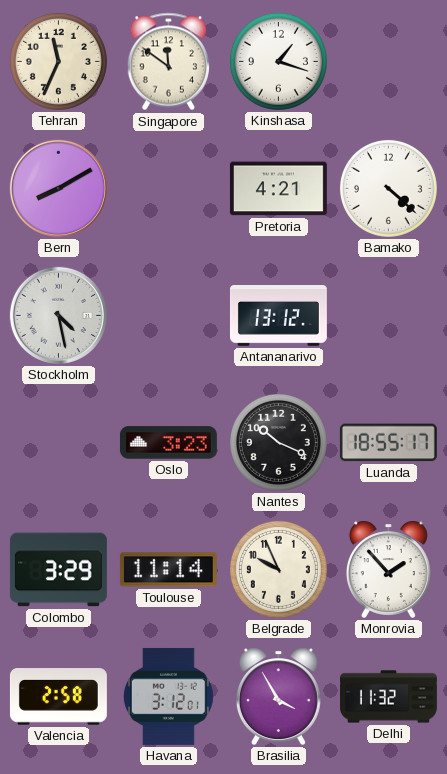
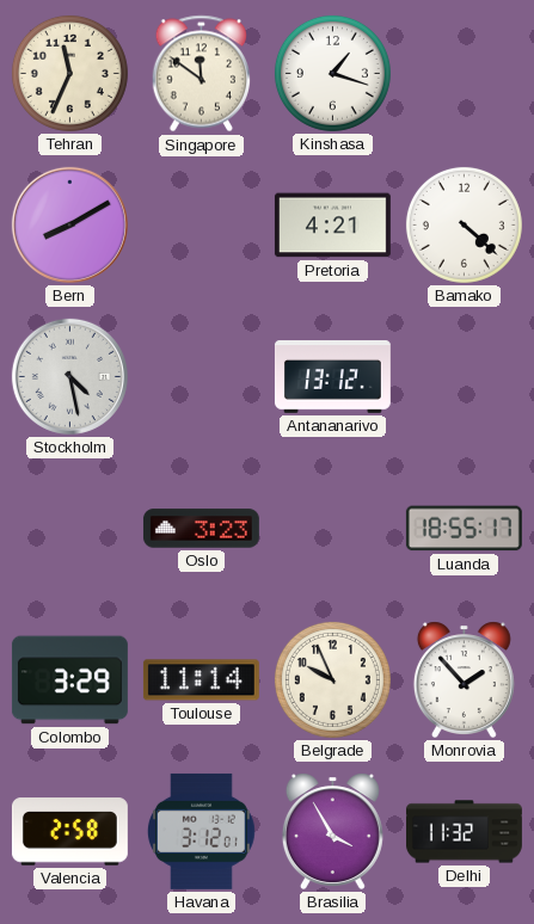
Nantes: 10:19 -> none
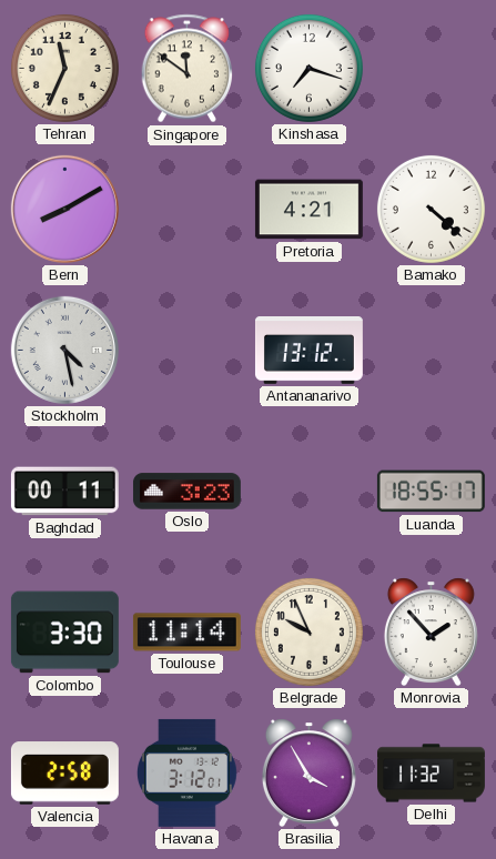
Kinshasa: 1:18 -> 7:18
Baghdad: none -> 00:11
Colombo: 3:29 -> 3:30
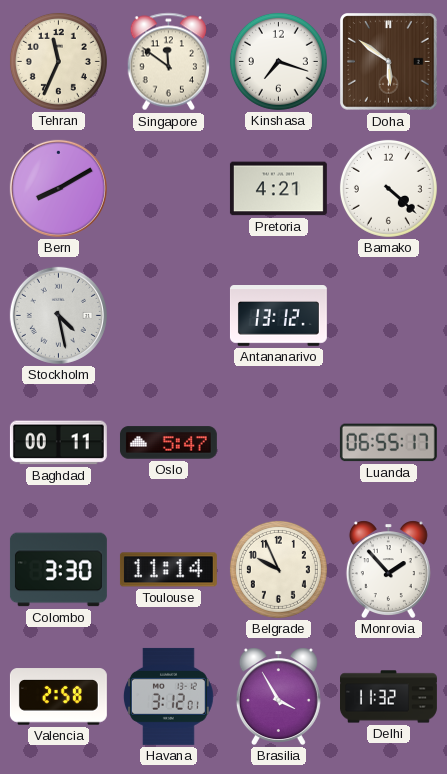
Doha: none -> 5:51
Oslo: 3:23 -> 5:47
Luanda: 18:55 -> 06:55
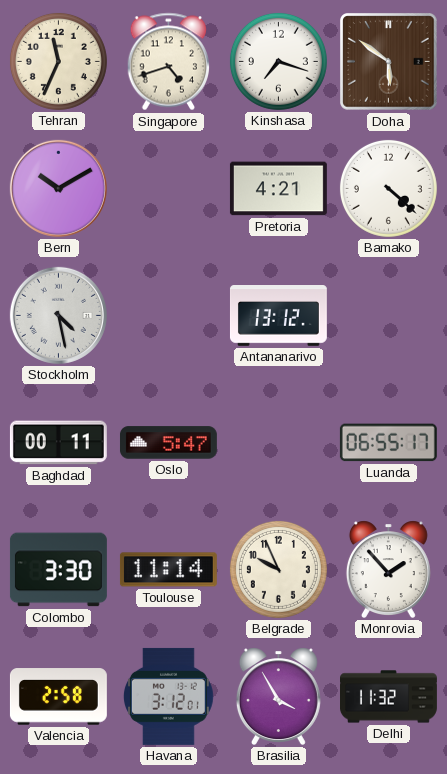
Singapore: 11:51 -> 4:42
Bern: 8:10 -> 10:10
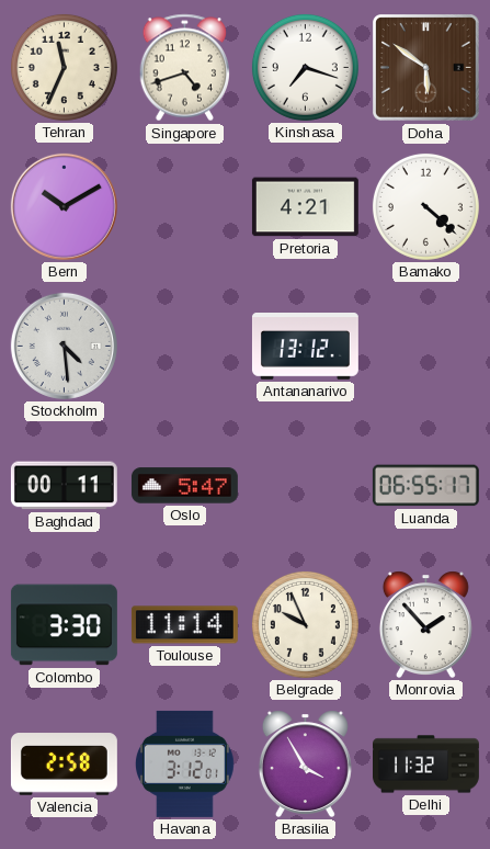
Stockholm: 4:28 -> 4:29
